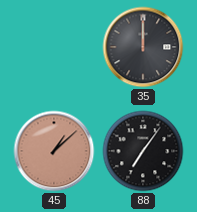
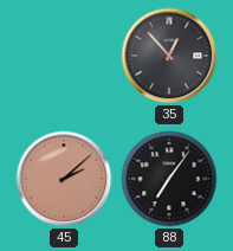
35: 12:00 -> 12:53
45: 1:08 -> 2:08
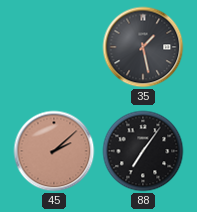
35: 12:53 -> 1:28
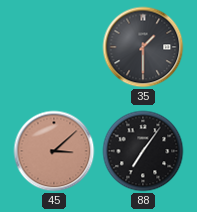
35: 1:28 -> 1:30
45: 2:08 -> 3:08
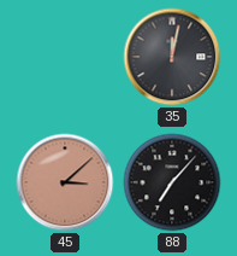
35: 1:30 -> 12:02
88: 7:06 -> 7:07
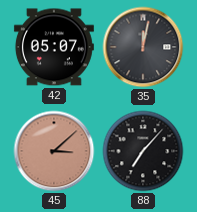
42: none -> 05:07
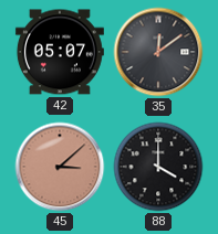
35: 12:02 -> 12:09
88: 7:07 -> 4:00
